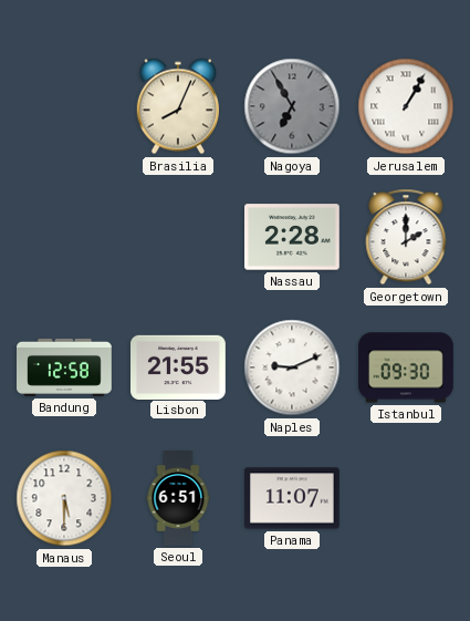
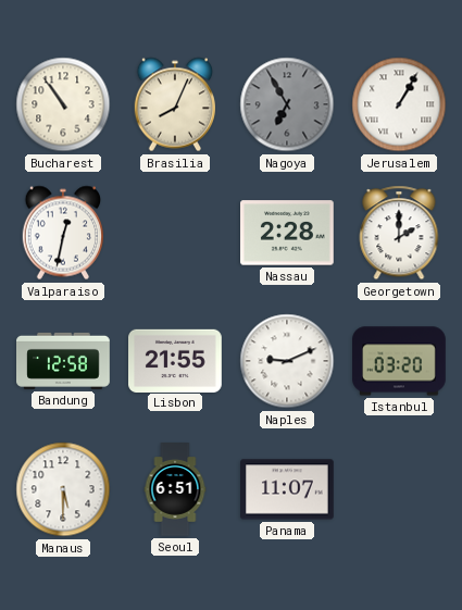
Bucharest: none -> 10:54
Valparaiso: none -> 12:32
Istanbul: 09:30 -> 03:20
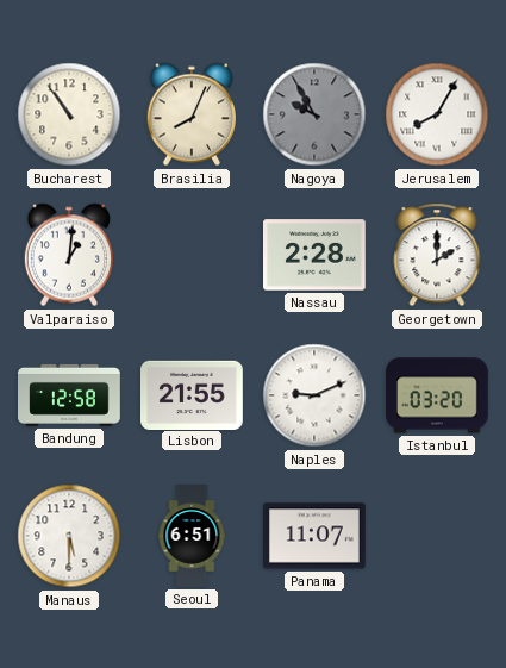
Nagoya: 6:55 -> 9:55
Jerusalem: 1:05 -> 8:05
Valparaiso: 12:32 -> 1:01
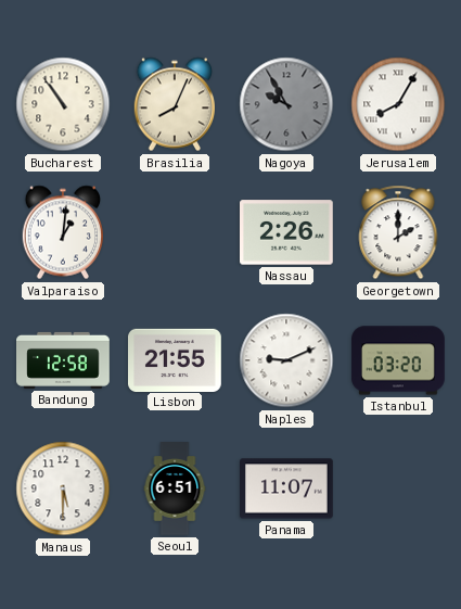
Nassau: 2:28 -> 2:26
